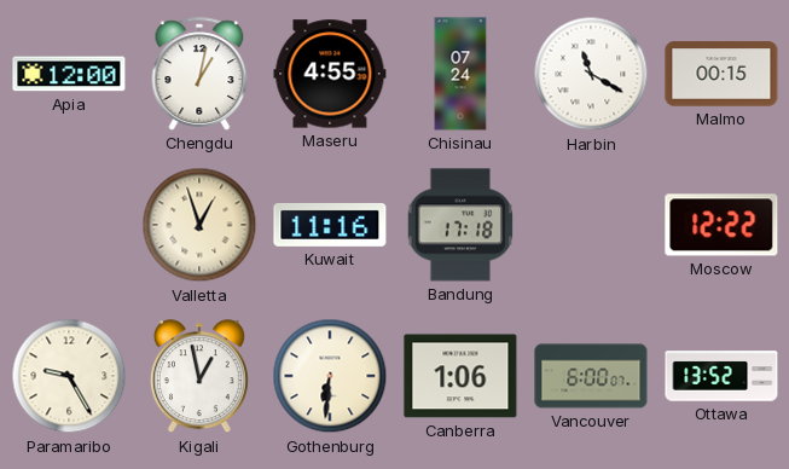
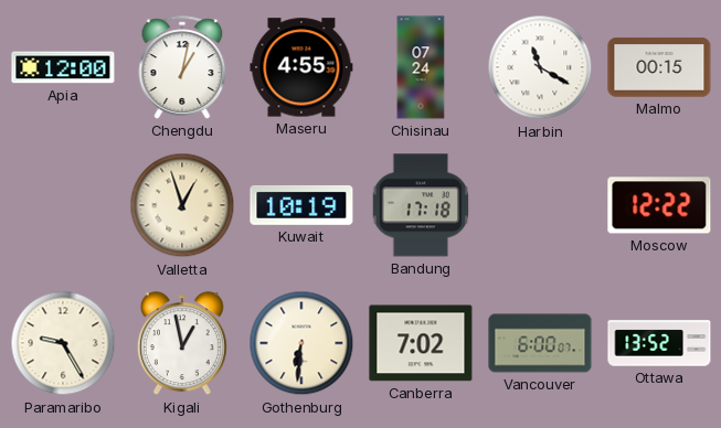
Kuwait: 11:16 -> 10:19
Canberra: 1:06 -> 7:02
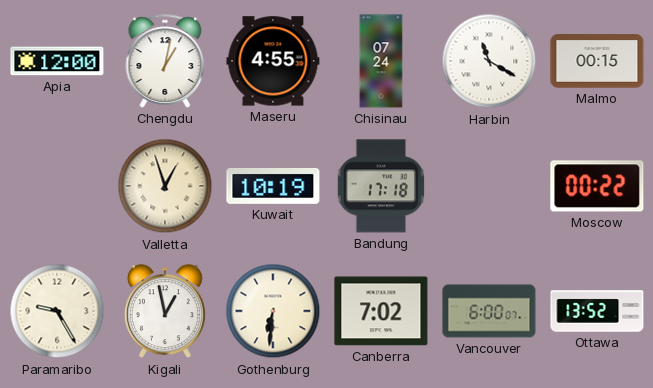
Moscow: 12:22 -> 00:22
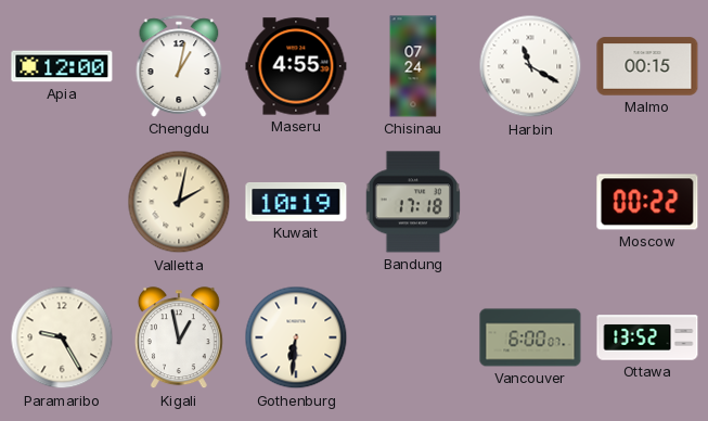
Valletta: 12:57 -> 2:02
Canberra: 7:02 -> none
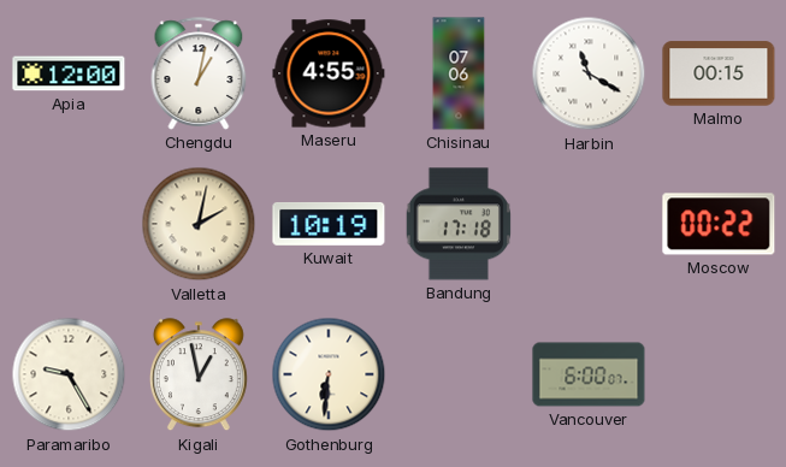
Chisinau: 07:24 -> 07:06
Ottawa: 13:52 -> none
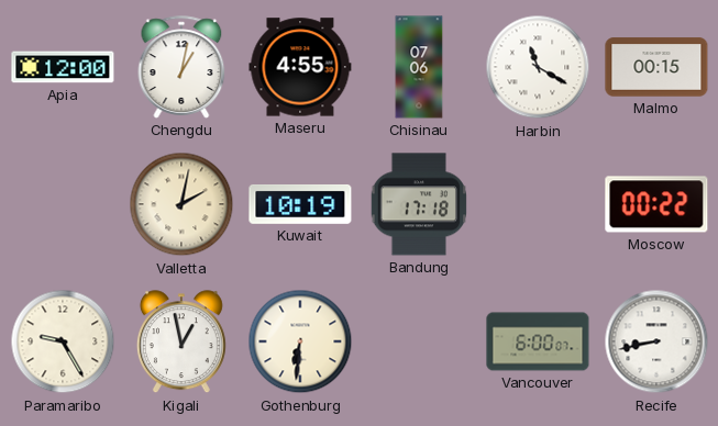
Recife: none -> 8:43
